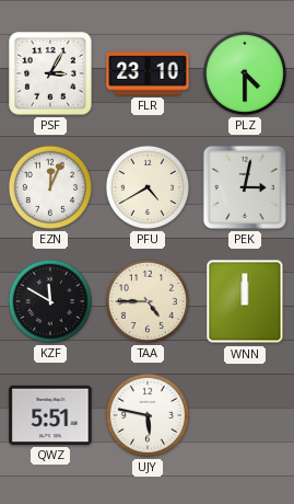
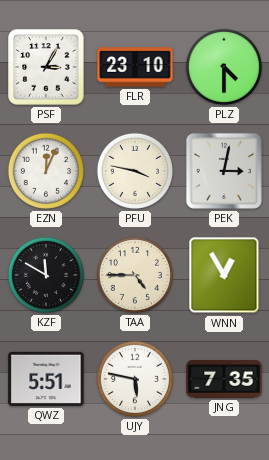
PFU: 4:40 -> 3:47
WNN: 12:00 -> 12:55
JNG: none -> 7:35
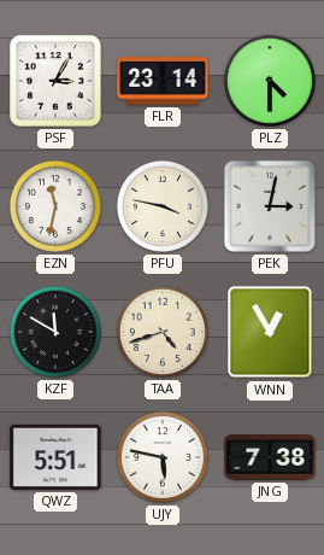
FLR: 23:10 -> 23:14
EZN: 12:04 -> 11:32
TAA: 4:45 -> 4:42
JNG: 7:35 -> 7:38
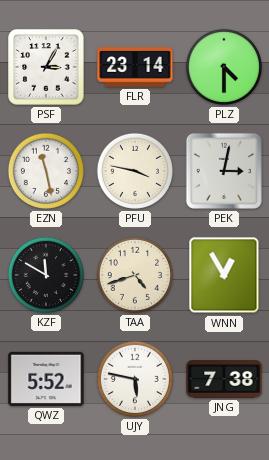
EZN: 11:32 -> 11:28
QWZ: 5:51 -> 5:52
